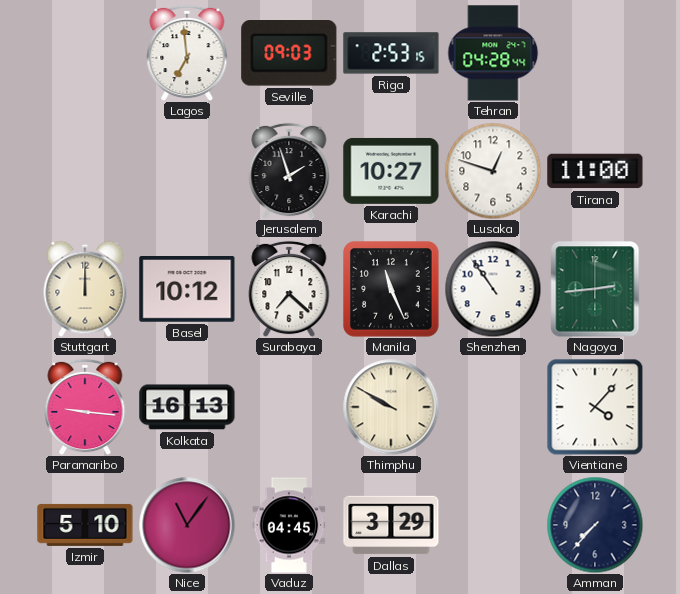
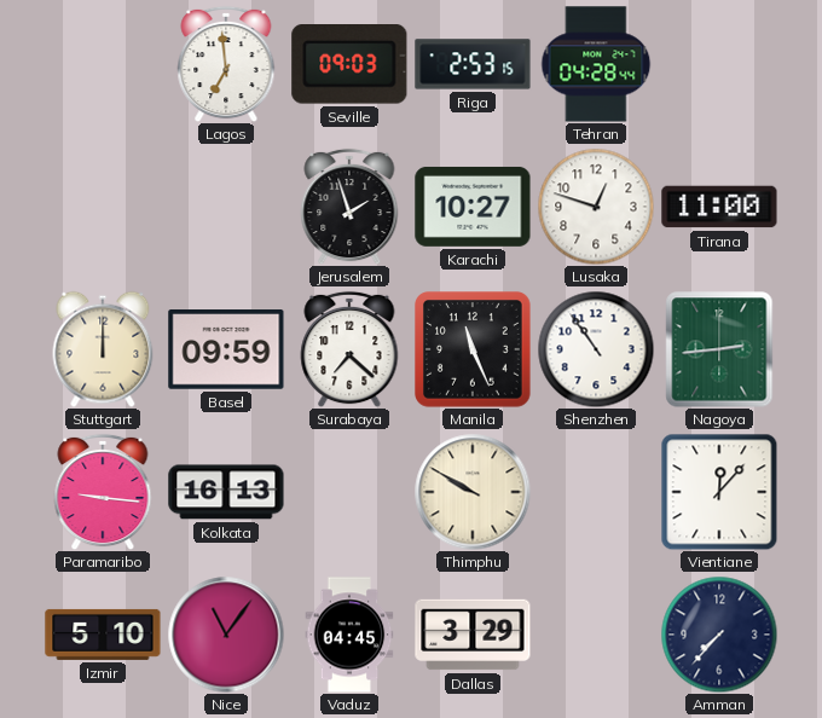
Basel: 10:12 -> 09:59
Vientiane: 4:07 -> 12:07
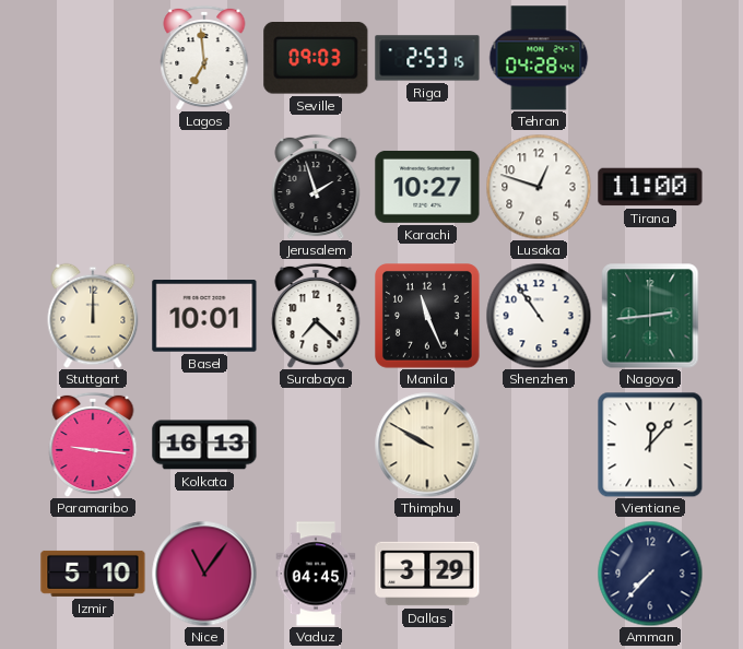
Basel: 09:59 -> 10:01
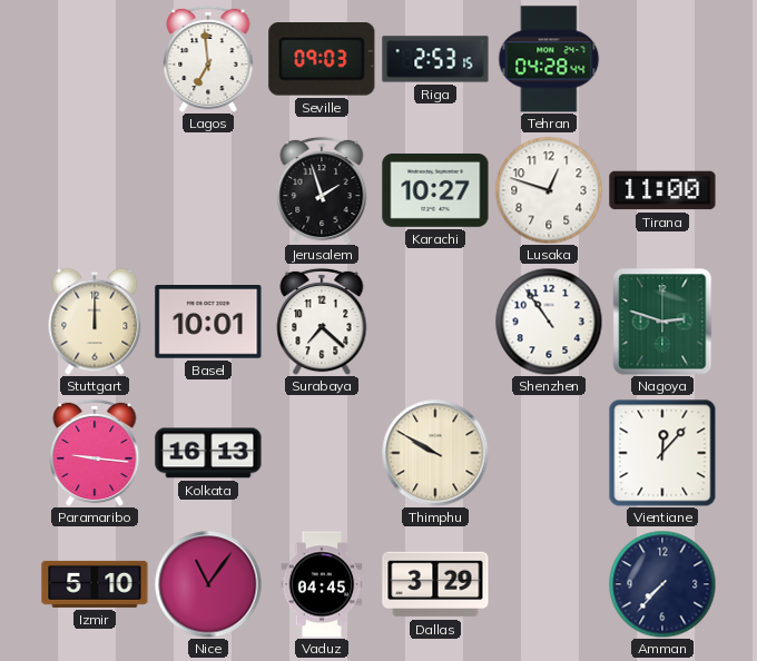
Manila: 11:26 -> none
Nagoya: 2:44 -> 2:48
